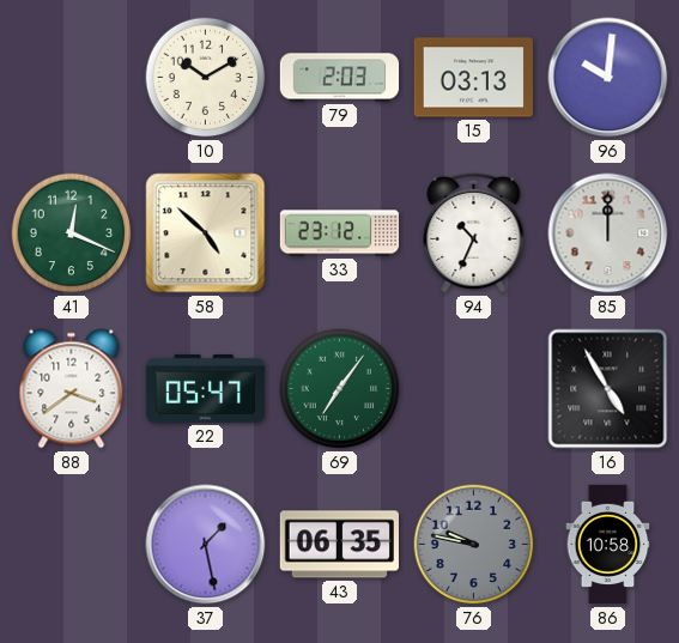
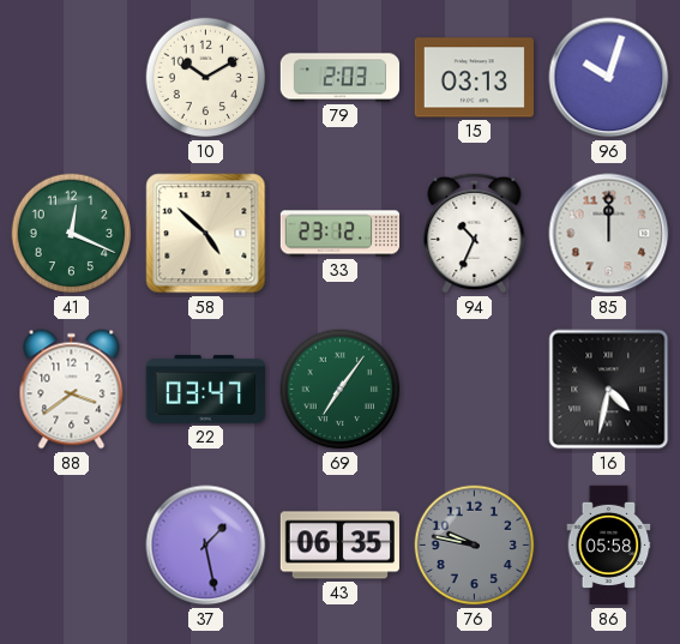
96: 10:01 -> 10:03
22: 05:47 -> 03:47
16: 4:55 -> 4:32
86: 10:58 -> 05:58
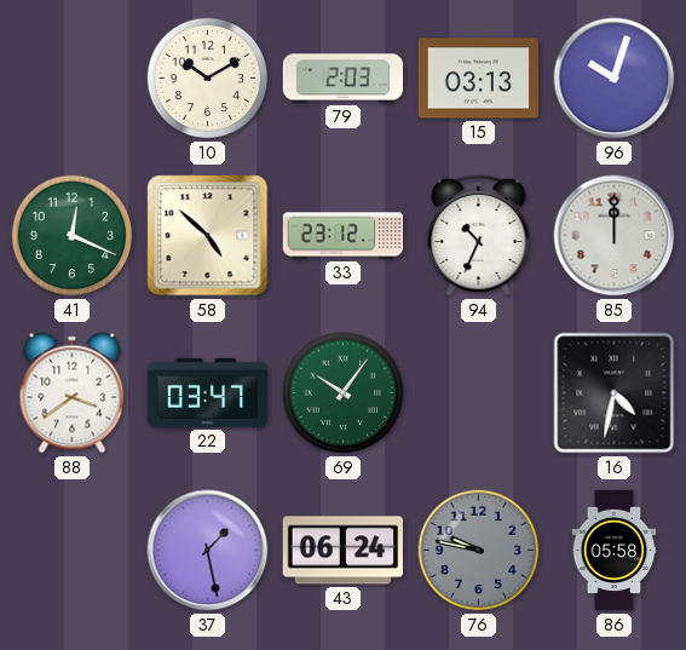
69: 7:06 -> 10:06
43: 06:35 -> 06:24
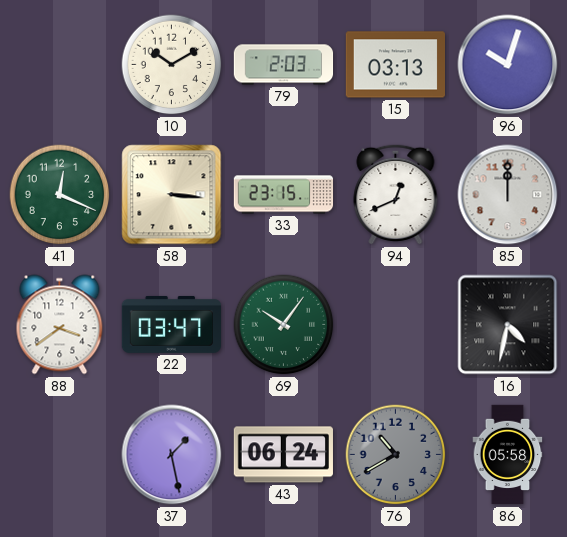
58: 4:52 -> 3:16
33: 23:12 -> 23:15
94: 10:34 -> 12:41
76: 9:47 -> 10:40
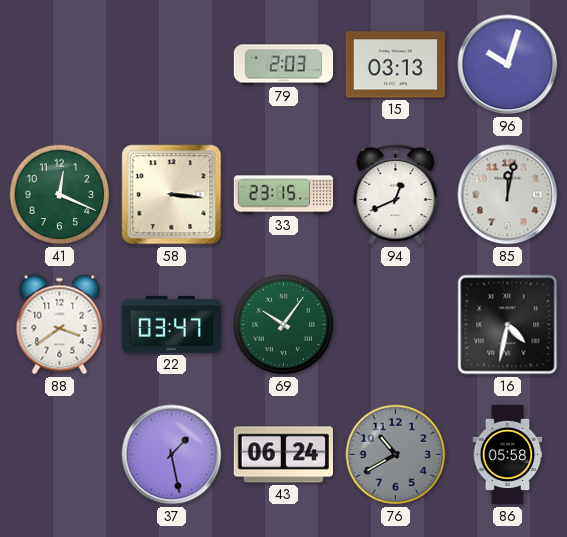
10: 10:10 -> none
85: 12:00 -> 12:02
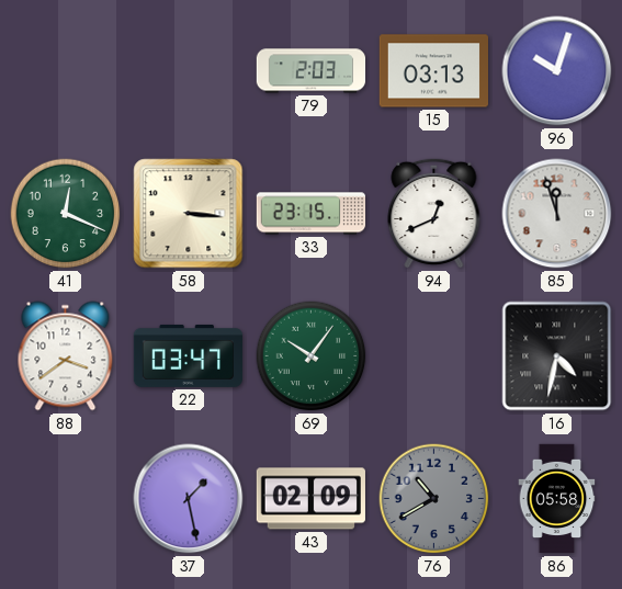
85: 12:02 -> 11:57
43: 06:24 -> 02:09
